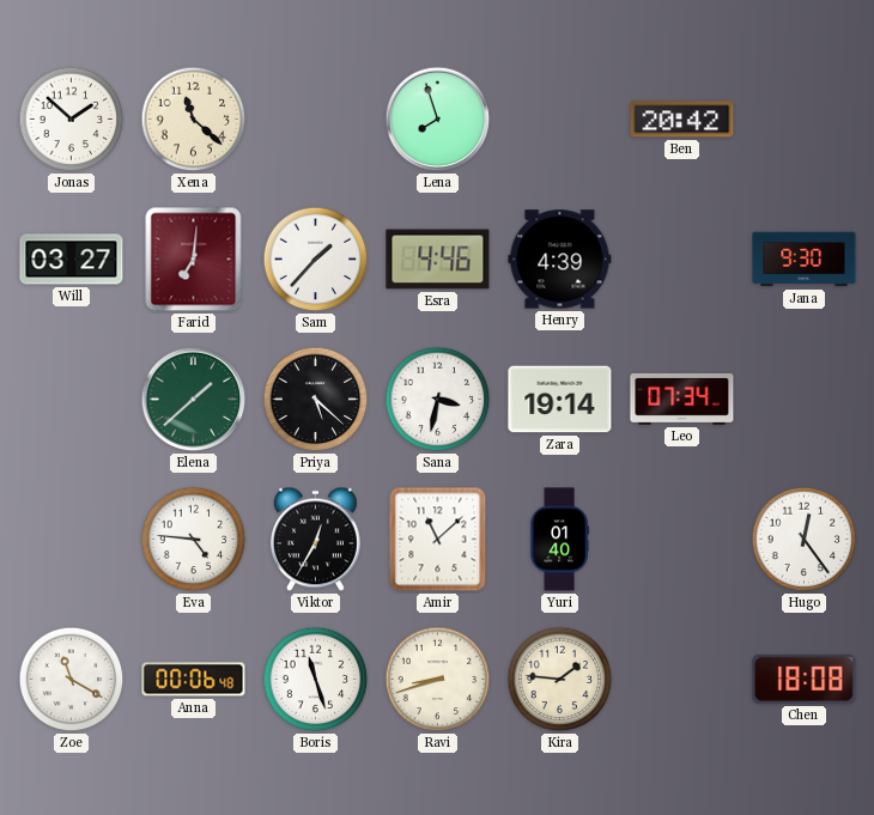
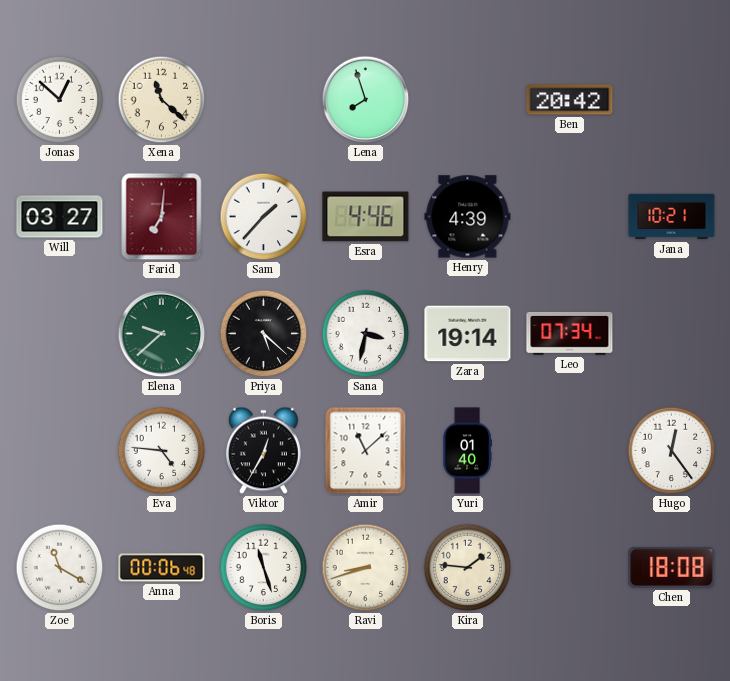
Jonas: 1:52 -> 12:52
Jana: 9:30 -> 10:21
Elena: 1:38 -> 9:38
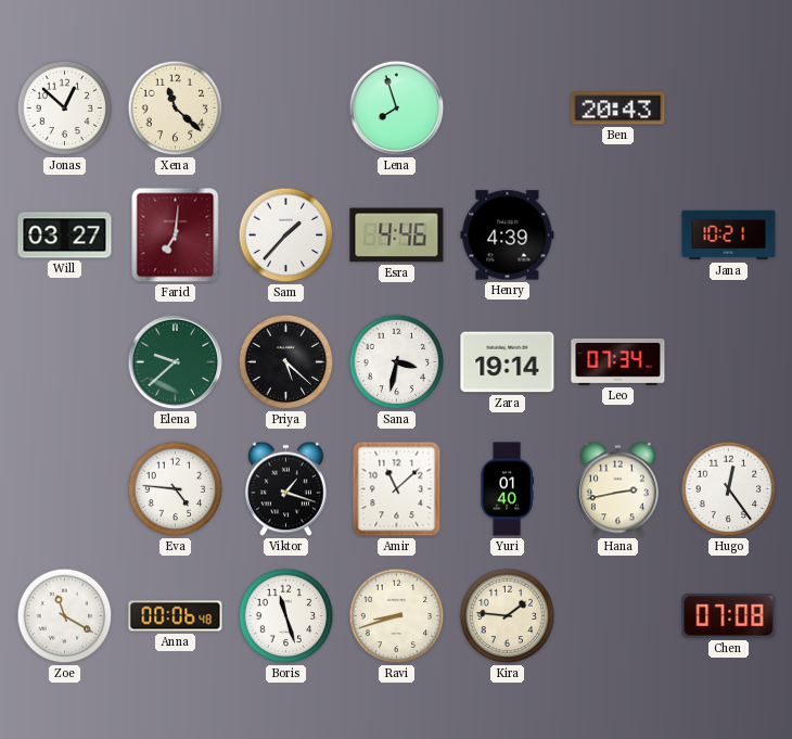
Ben: 20:42 -> 20:43
Viktor: 12:35 -> 1:18
Hana: none -> 2:43
Chen: 18:08 -> 07:08
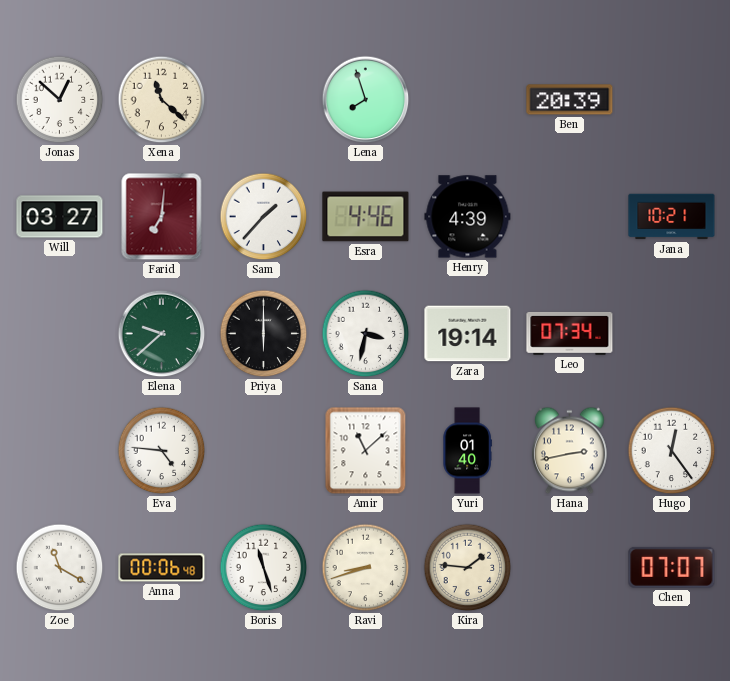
Ben: 20:43 -> 20:39
Priya: 5:22 -> 6:00
Viktor: 1:18 -> none
Chen: 07:08 -> 07:07
